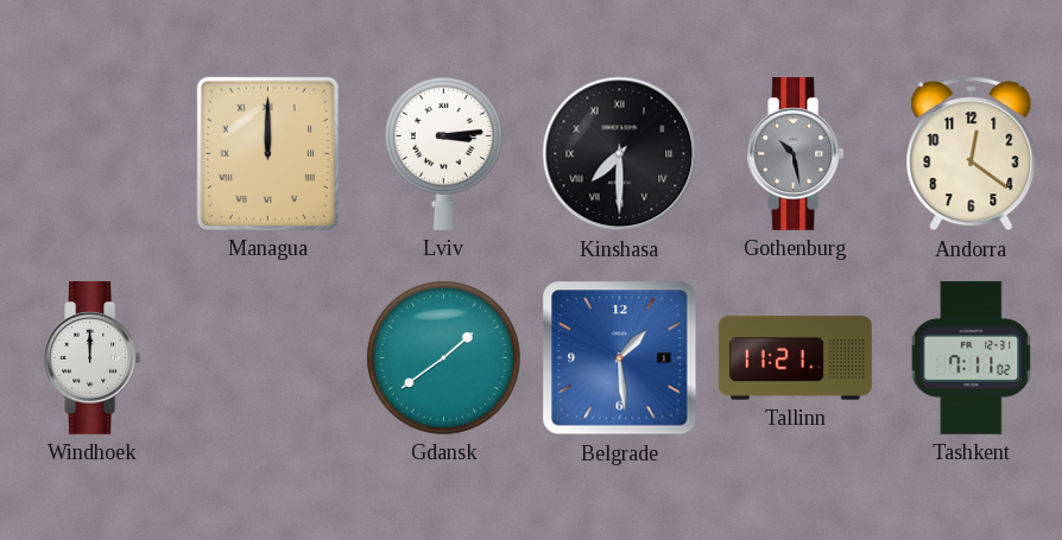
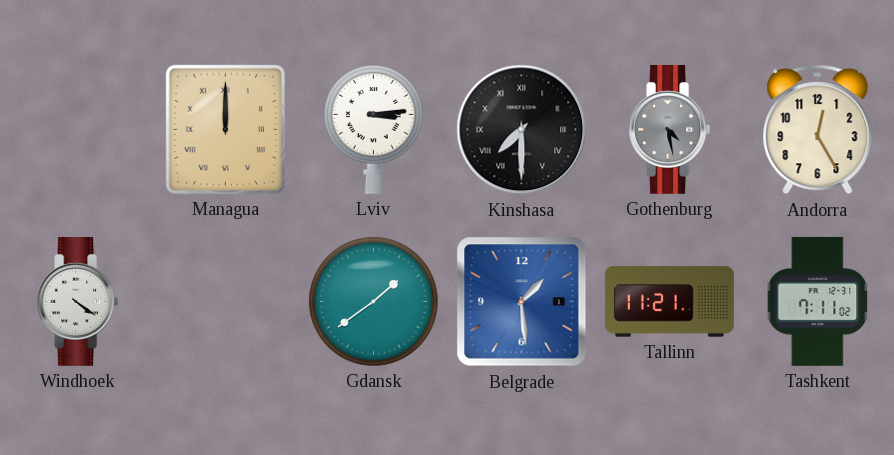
Gothenburg: 10:28 -> 4:28
Andorra: 12:21 -> 12:25
Windhoek: 12:00 -> 4:21
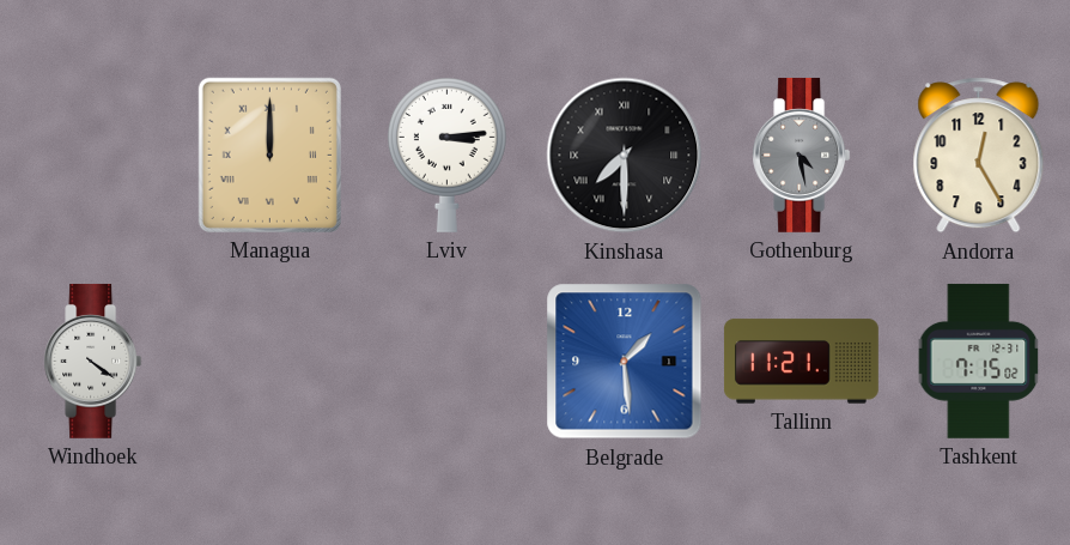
Gdansk: 1:39 -> none
Tashkent: 7:11 -> 7:15
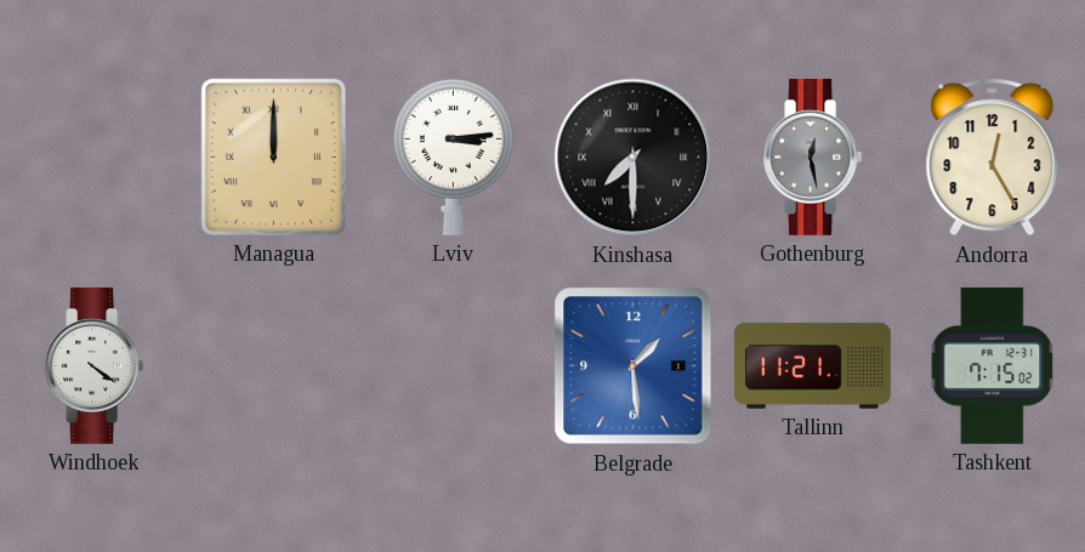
Gothenburg: 4:28 -> 12:28
